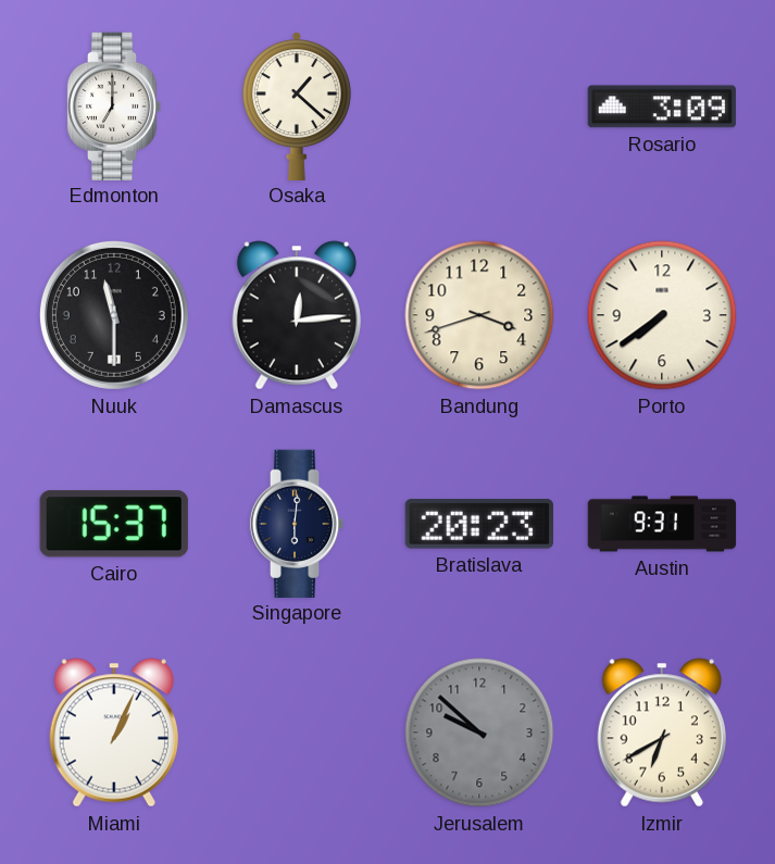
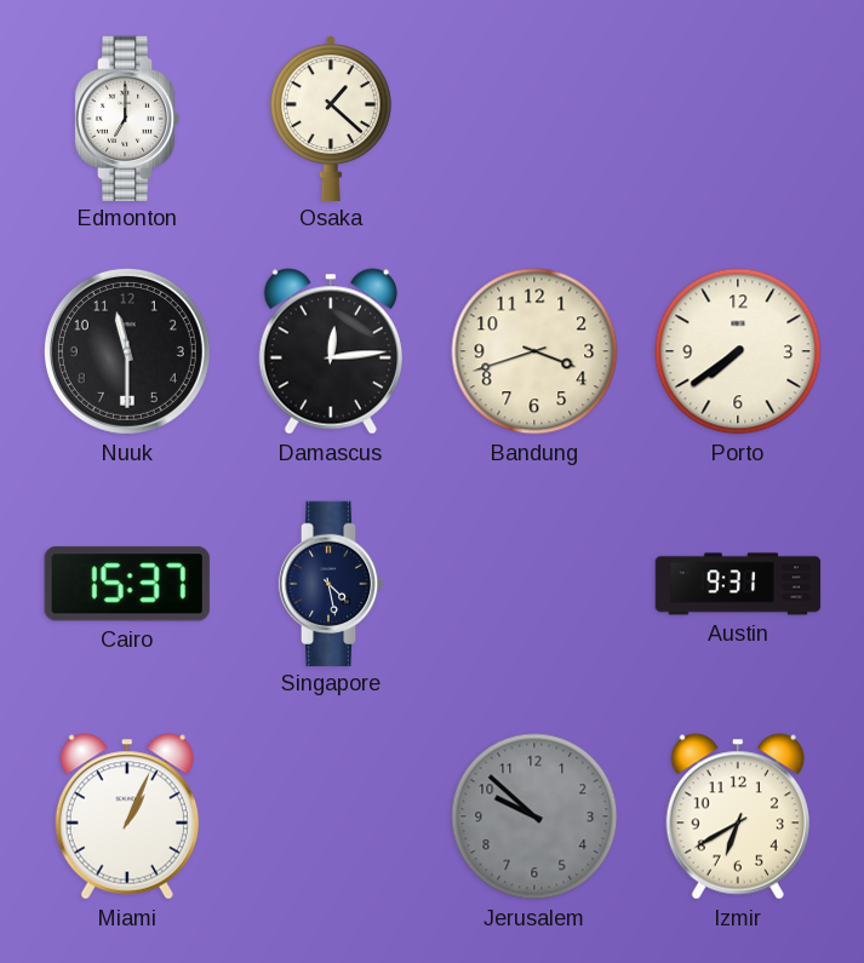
Rosario: 3:09 -> none
Singapore: 6:01 -> 4:28
Bratislava: 20:23 -> none
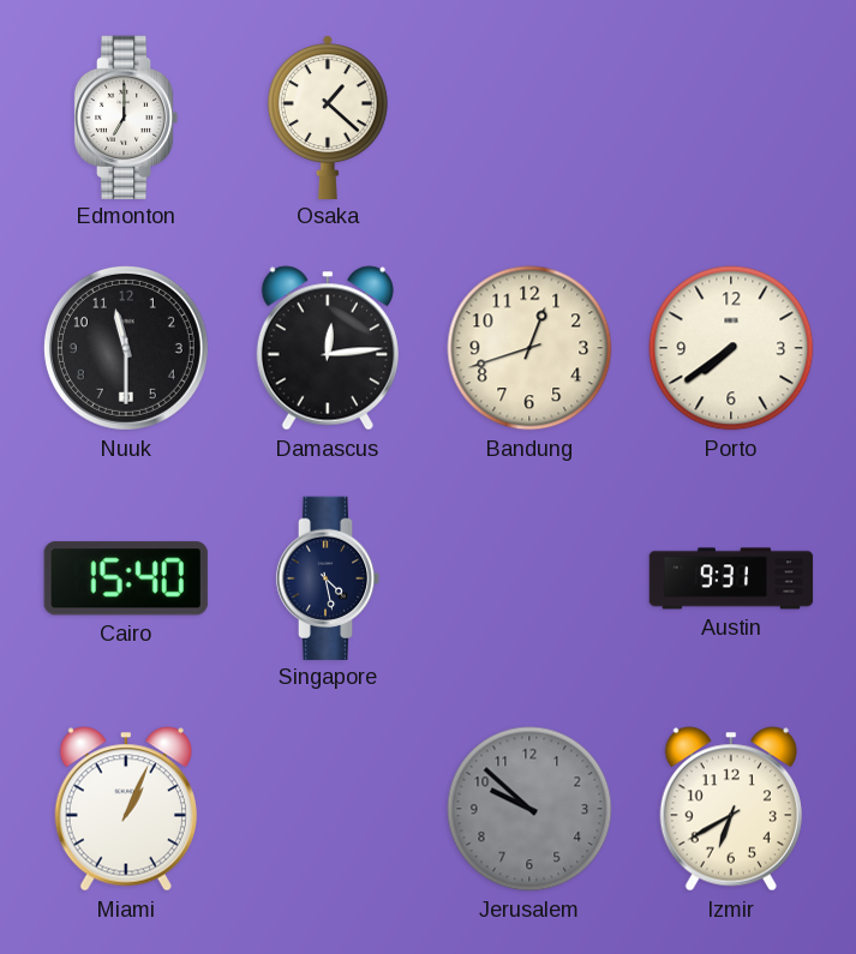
Bandung: 3:42 -> 12:42
Cairo: 15:37 -> 15:40
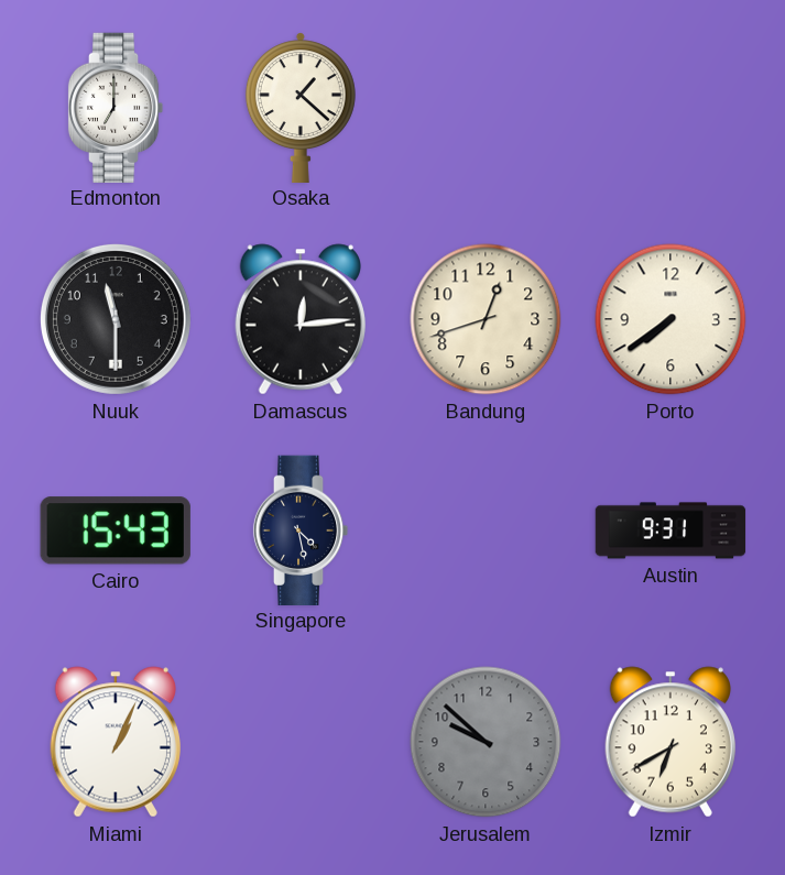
Cairo: 15:40 -> 15:43
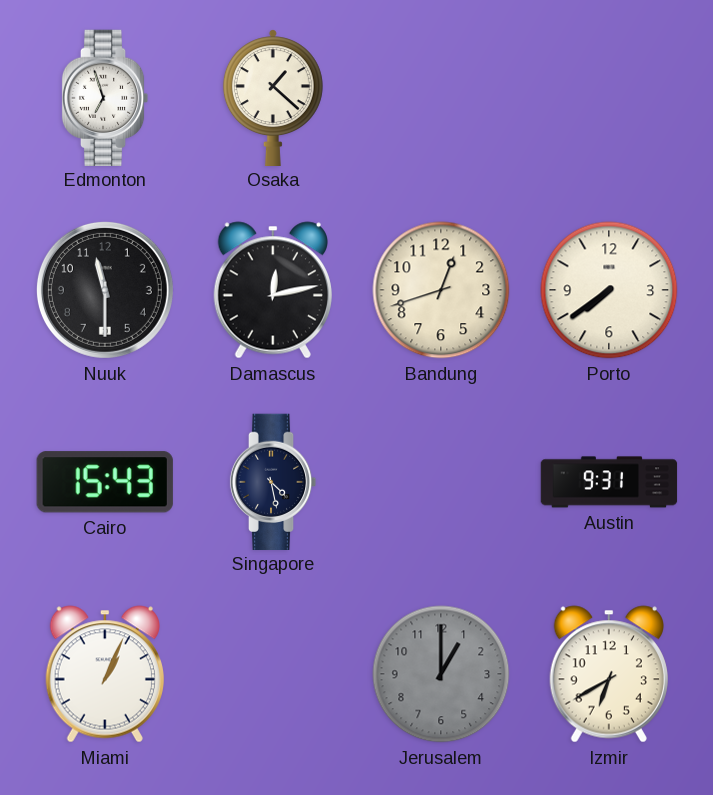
Edmonton: 7:00 -> 6:57
Damascus: 12:14 -> 12:13
Jerusalem: 9:52 -> 1:00
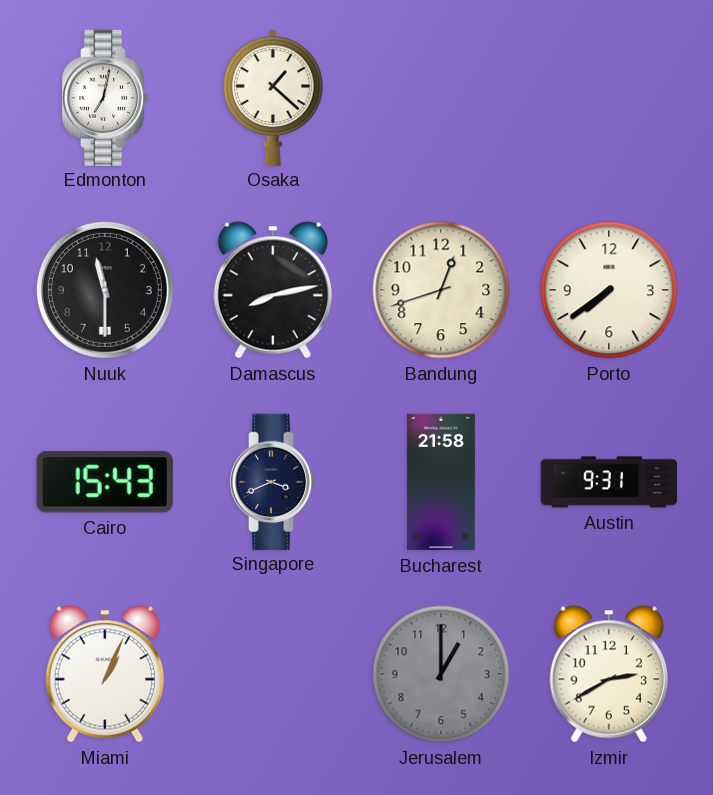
Edmonton: 6:57 -> 7:02
Damascus: 12:13 -> 8:13
Singapore: 4:28 -> 3:41
Bucharest: none -> 21:58
Izmir: 6:40 -> 2:40
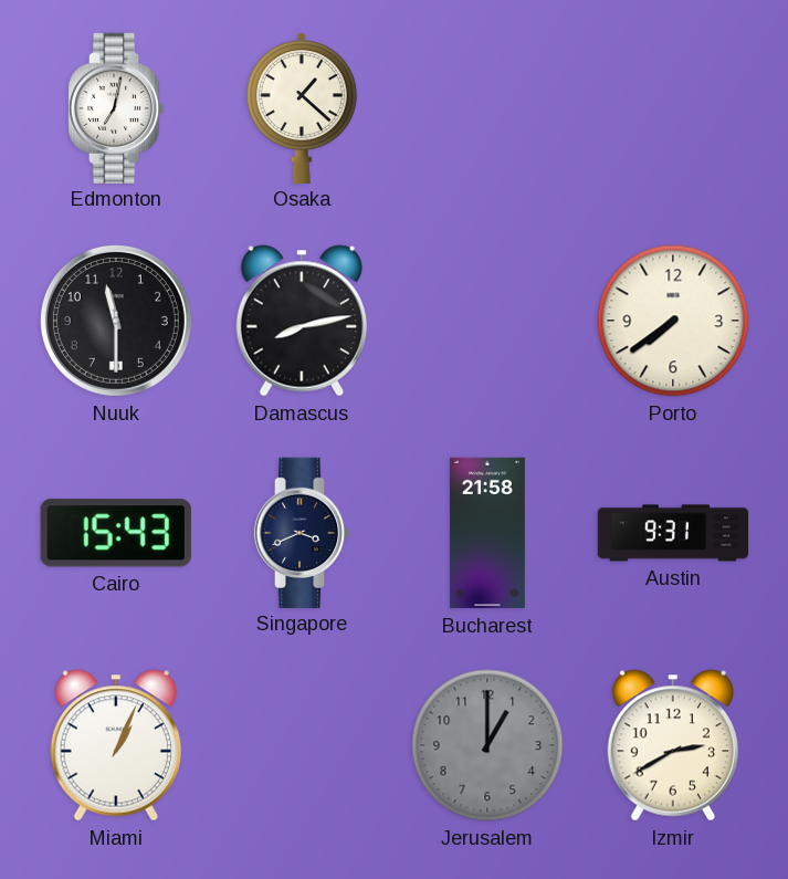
Bandung: 12:42 -> none
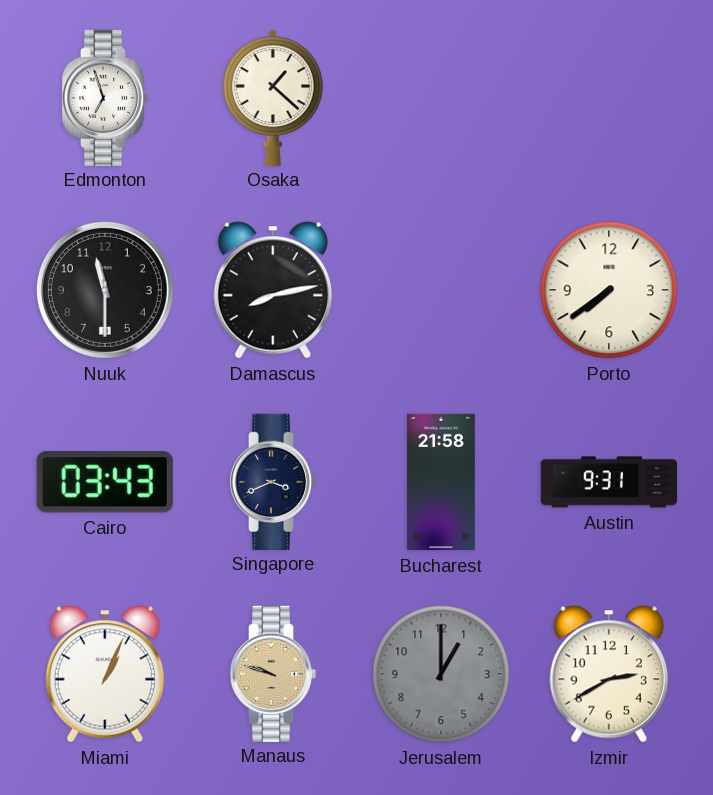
Edmonton: 7:02 -> 6:57
Cairo: 15:43 -> 03:43
Manaus: none -> 9:48
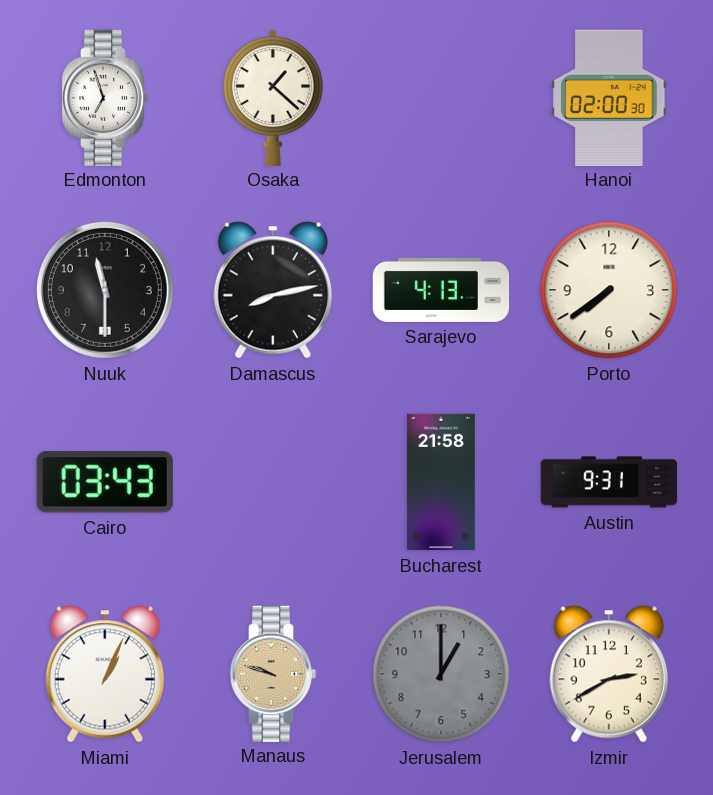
Hanoi: none -> 02:00
Sarajevo: none -> 4:13
Singapore: 3:41 -> none
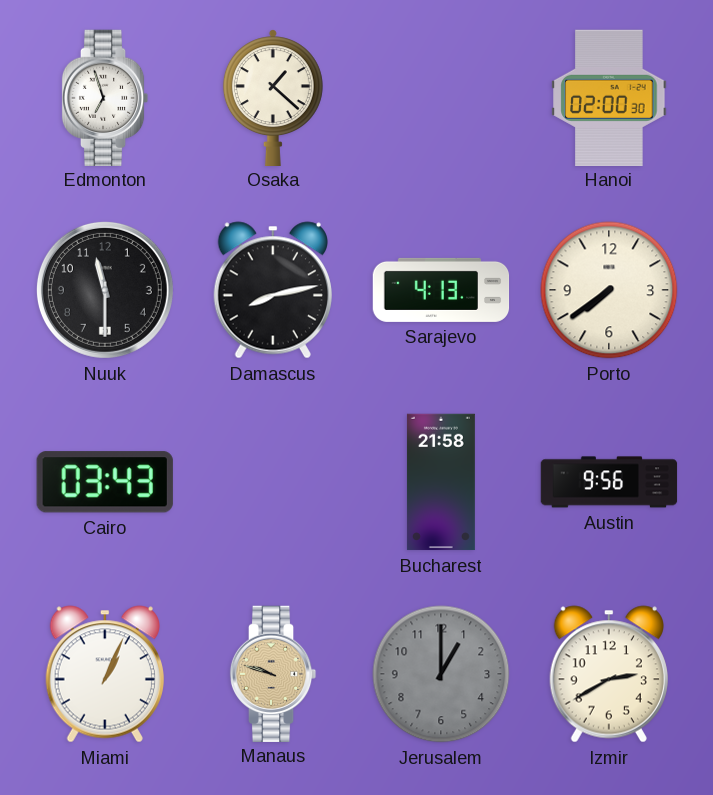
Austin: 9:31 -> 9:56
